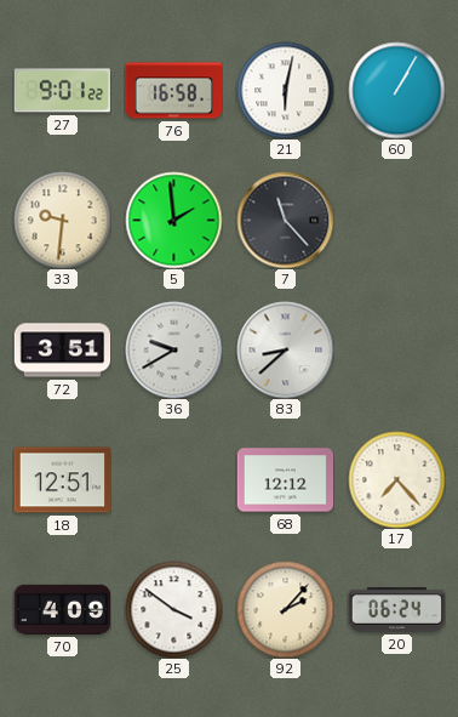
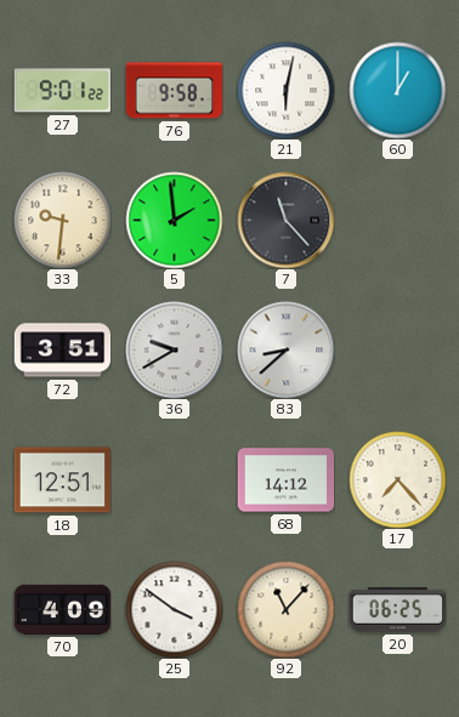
76: 16:58 -> 9:58
60: 1:05 -> 1:00
68: 12:12 -> 14:12
92: 2:07 -> 11:07
20: 06:24 -> 06:25
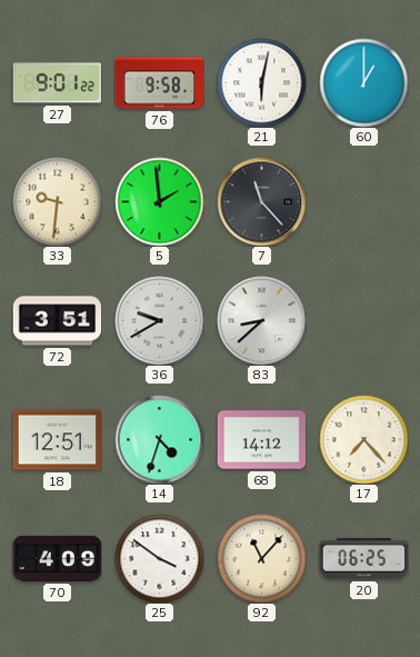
14: none -> 4:33
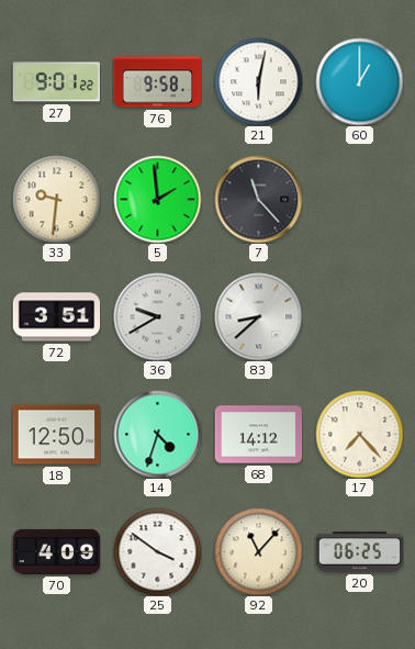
18: 12:51 -> 12:50
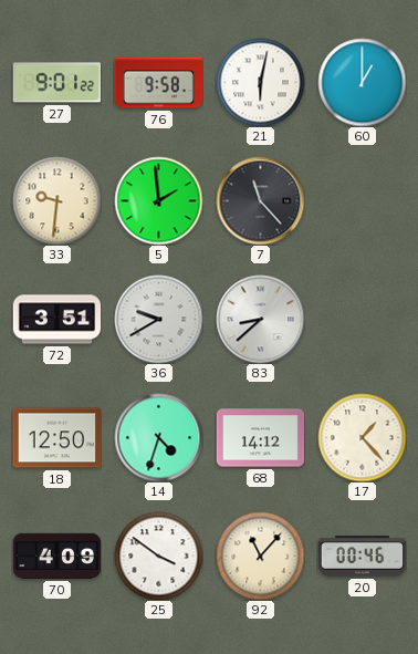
17: 7:23 -> 1:23
20: 06:25 -> 00:46
